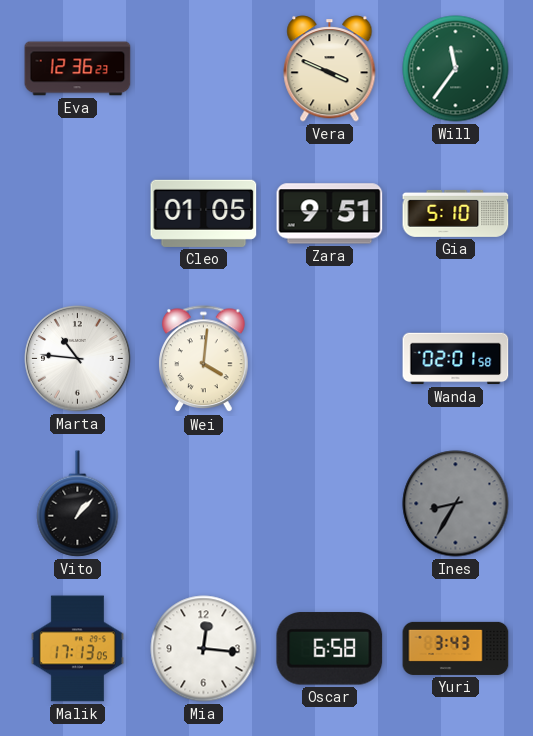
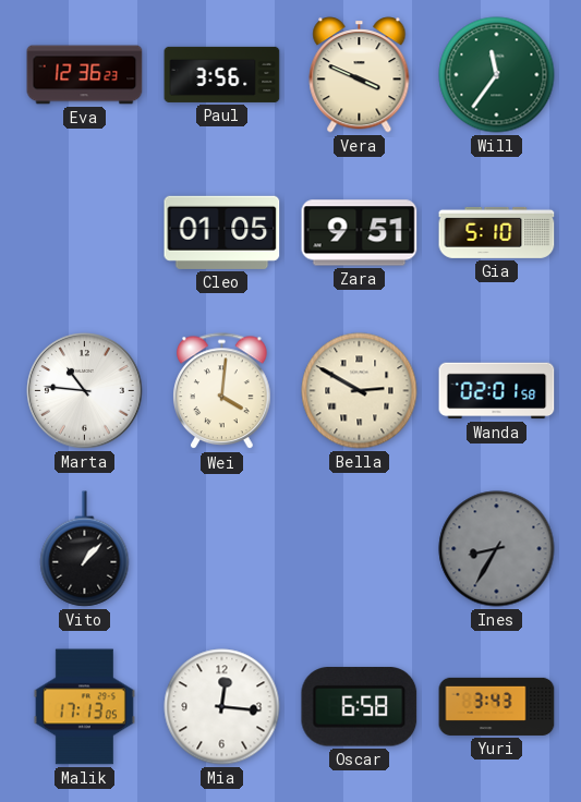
Paul: none -> 3:56
Bella: none -> 2:50
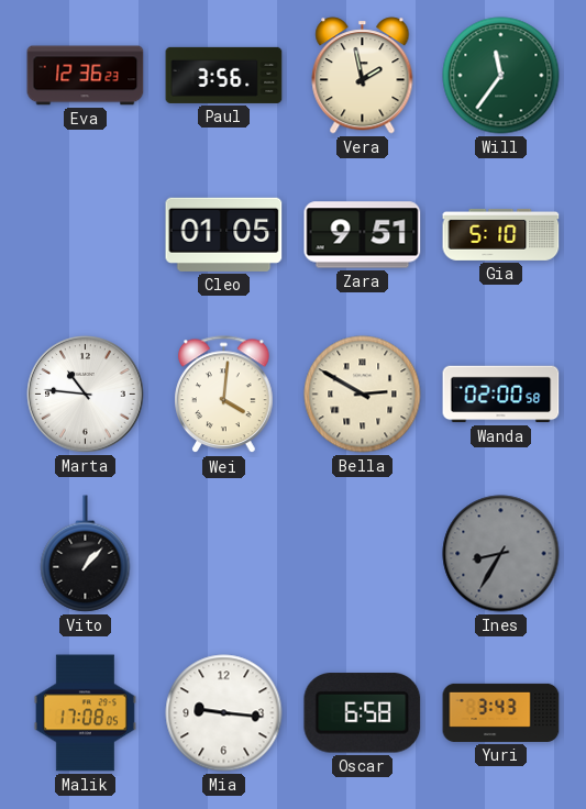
Vera: 3:49 -> 1:58
Wanda: 02:01 -> 02:00
Malik: 17:13 -> 17:08
Mia: 12:16 -> 9:16
